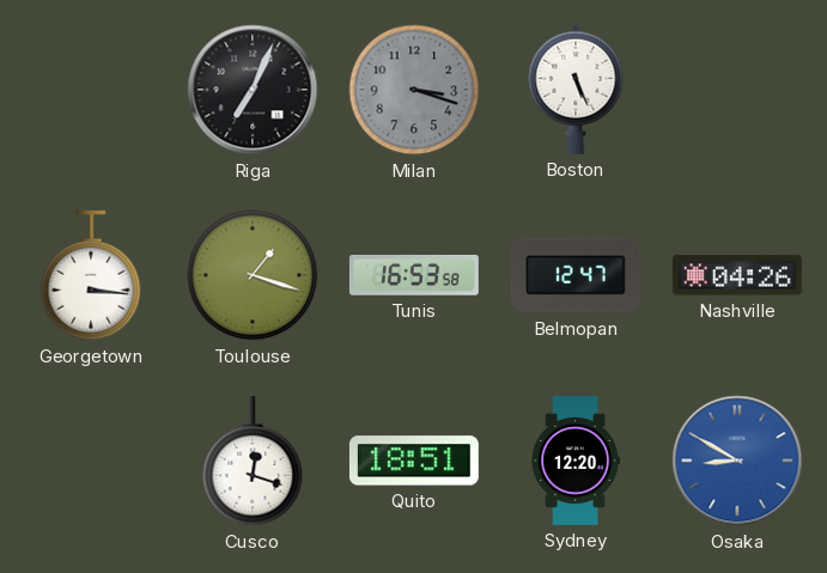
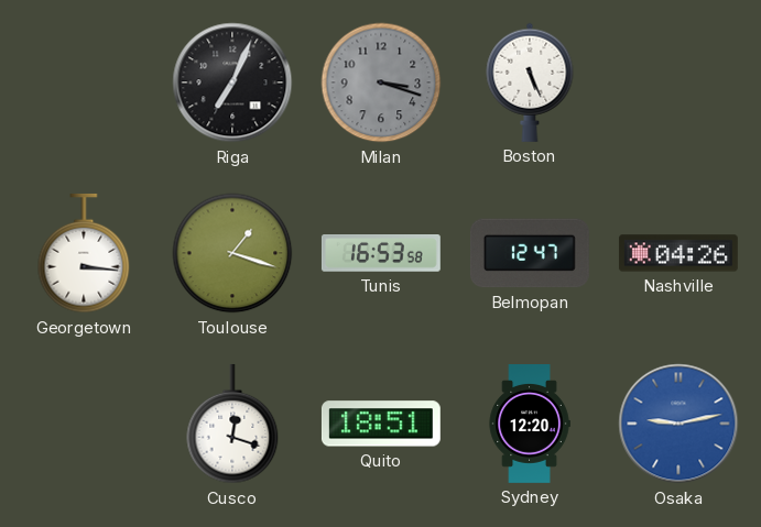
Osaka: 8:50 -> 9:13
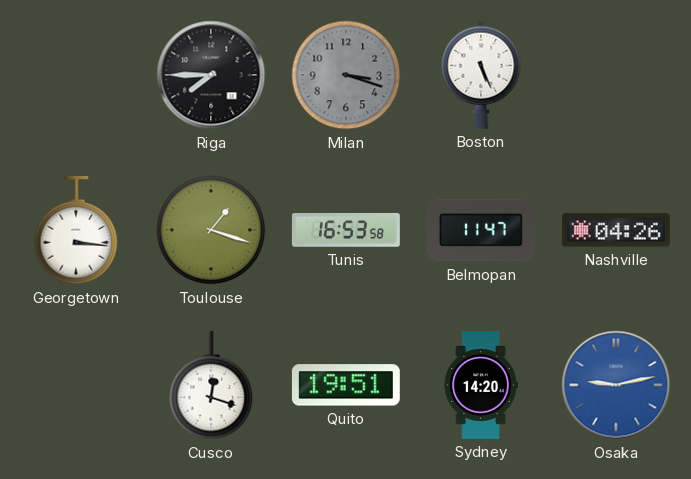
Riga: 7:04 -> 7:45
Belmopan: 12:47 -> 11:47
Quito: 18:51 -> 19:51
Sydney: 12:20 -> 14:20
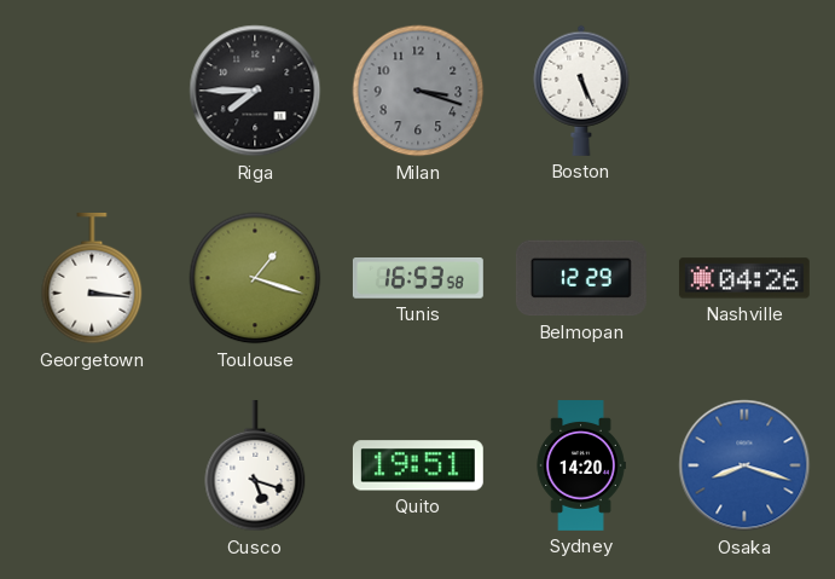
Belmopan: 11:47 -> 12:29
Cusco: 12:18 -> 5:18
Osaka: 9:13 -> 8:18
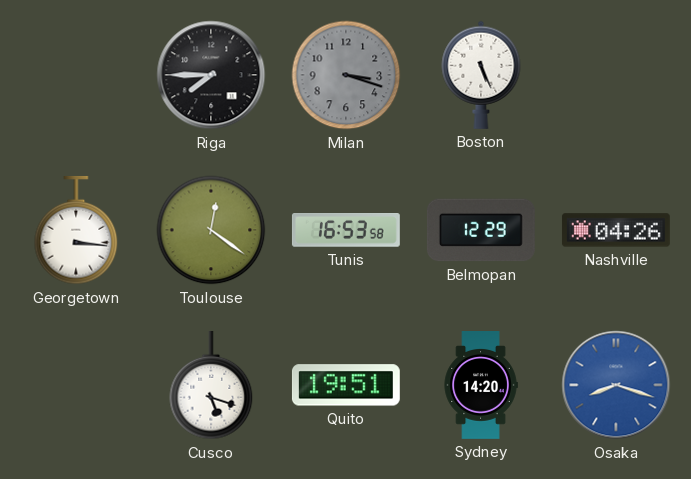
Toulouse: 1:18 -> 12:21
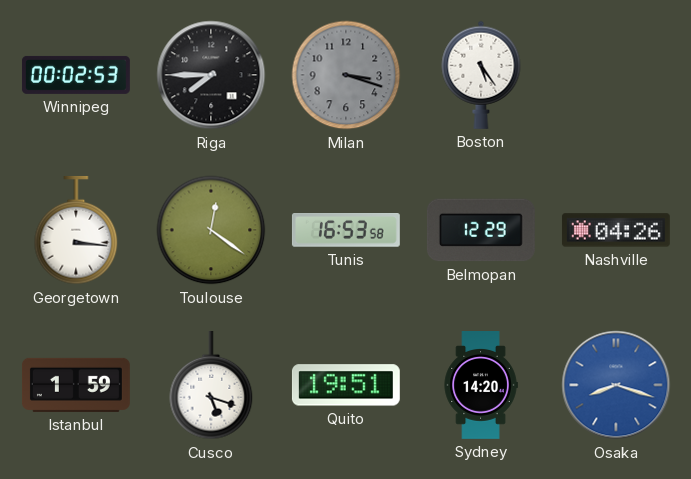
Winnipeg: none -> 00:02
Boston: 5:26 -> 5:24
Istanbul: none -> 1:59
